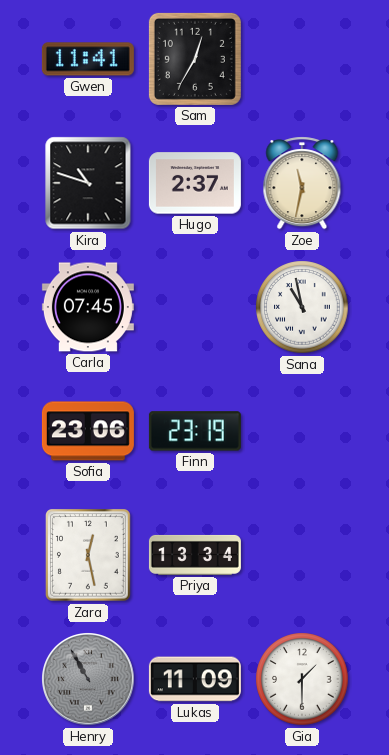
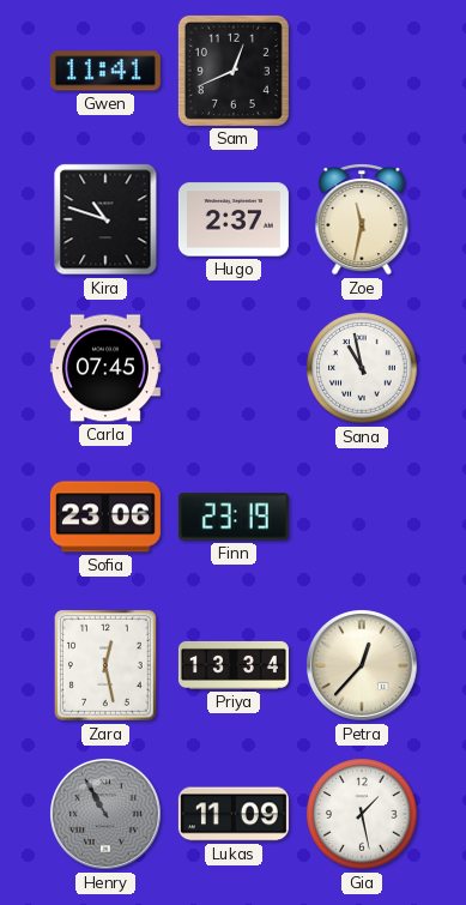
Sam: 12:35 -> 12:41
Petra: none -> 12:37
Gia: 1:30 -> 1:28
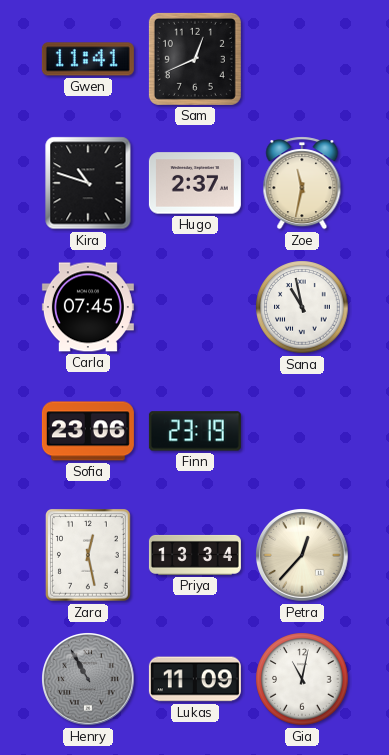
Gia: 1:28 -> 11:02
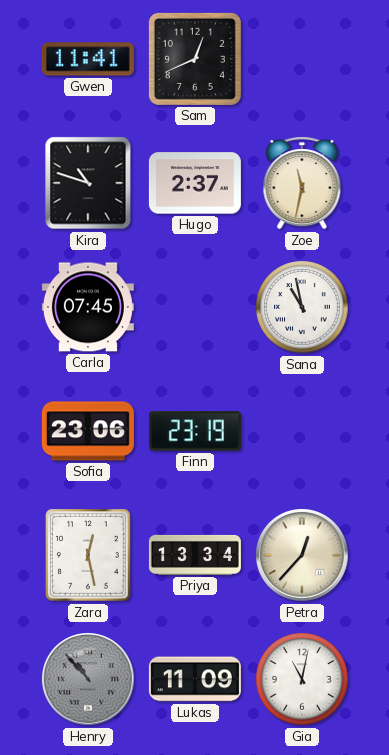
Henry: 10:55 -> 10:53
